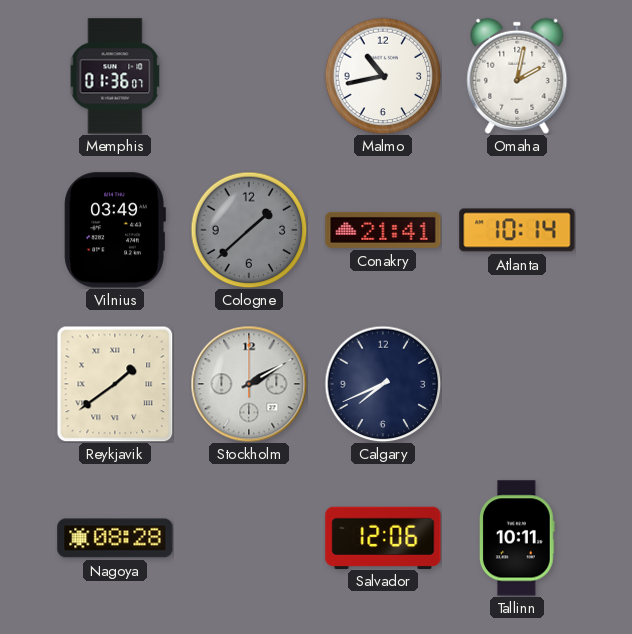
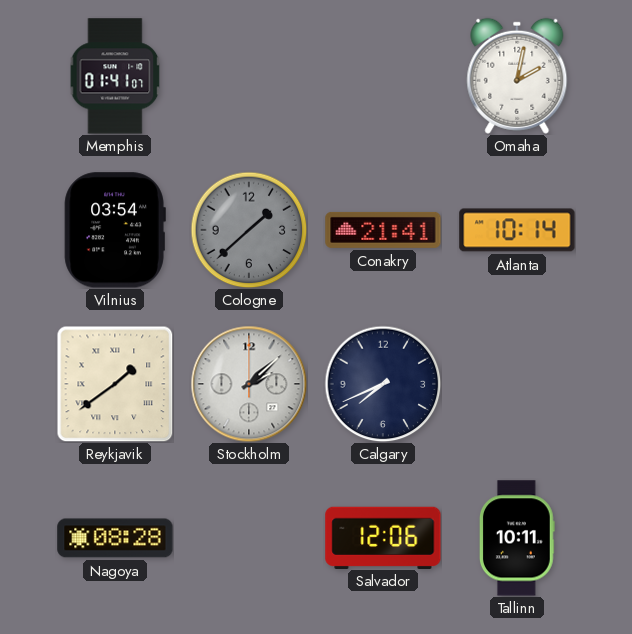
Memphis: 01:36 -> 01:41
Malmo: 10:43 -> none
Vilnius: 03:49 -> 03:54
Stockholm: 2:10 -> 2:08
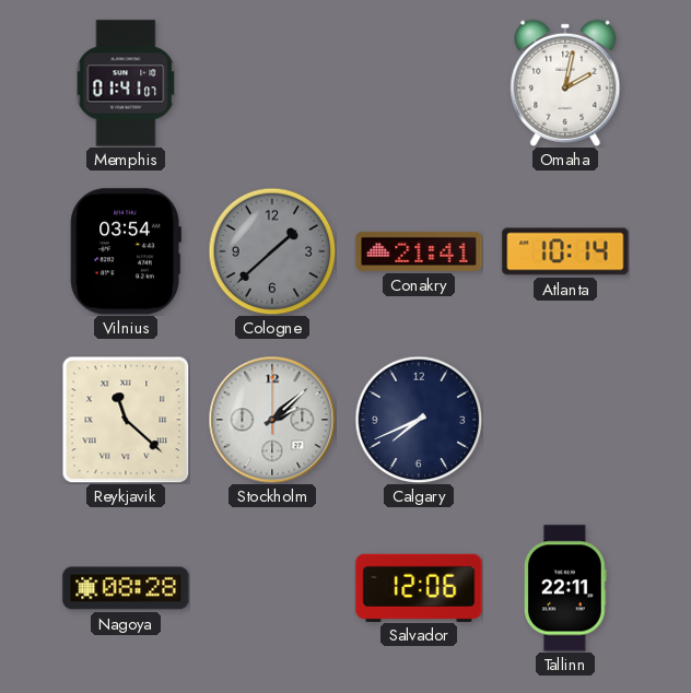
Reykjavik: 1:39 -> 11:22
Tallinn: 10:11 -> 22:11
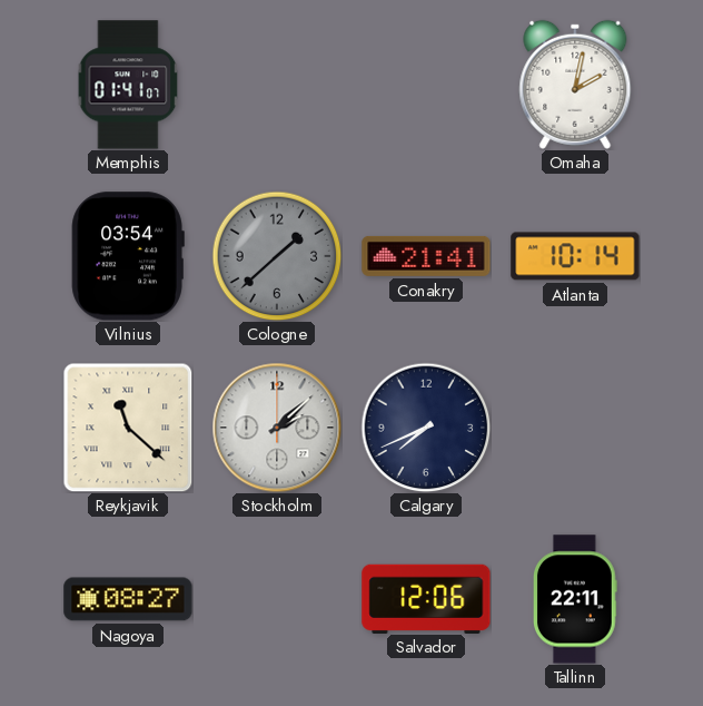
Nagoya: 08:28 -> 08:27
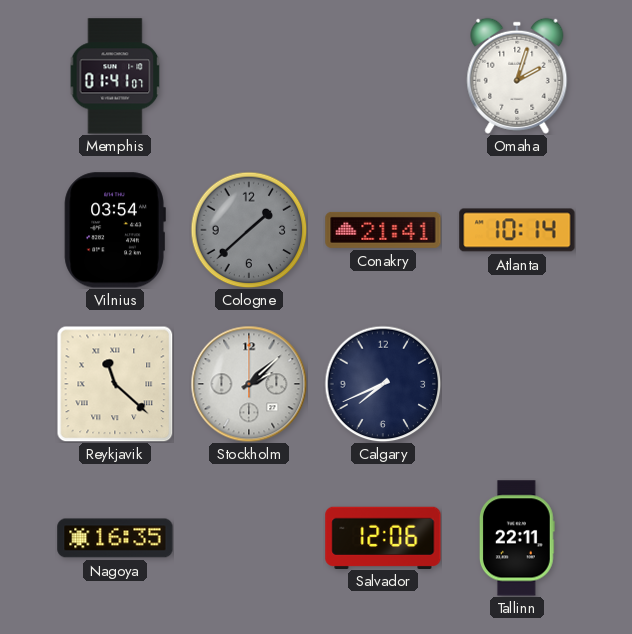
Omaha: 2:02 -> 2:03
Nagoya: 08:27 -> 16:35
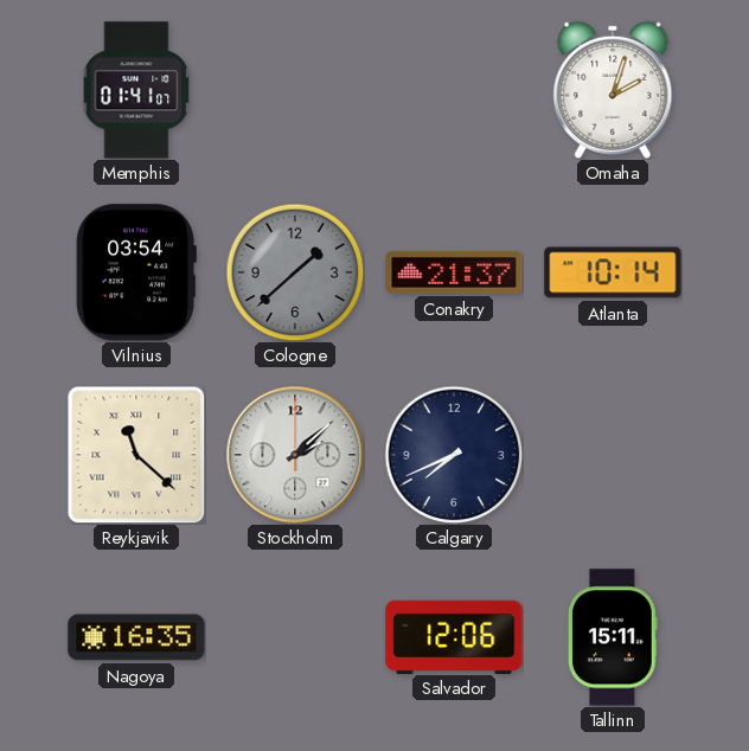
Conakry: 21:41 -> 21:37
Tallinn: 22:11 -> 15:11
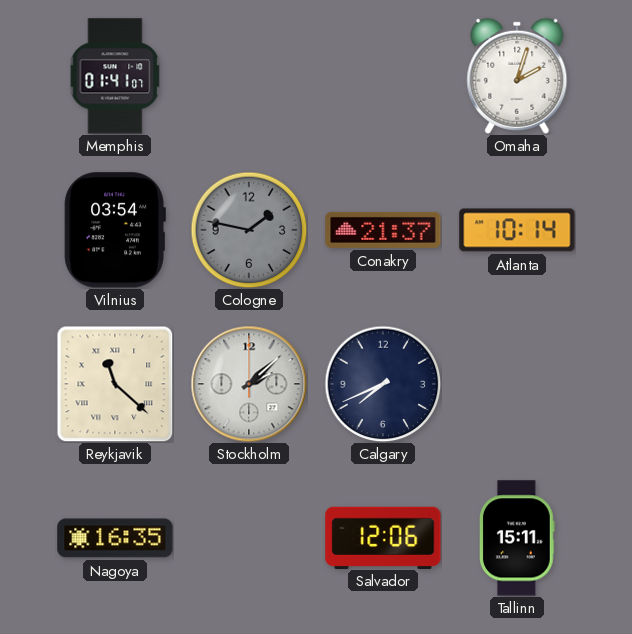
Cologne: 1:38 -> 1:47
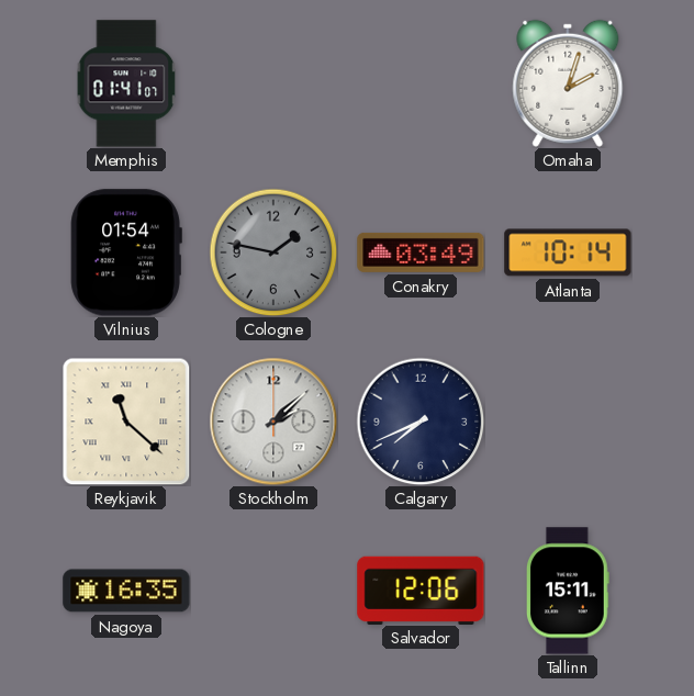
Vilnius: 03:54 -> 01:54
Conakry: 21:37 -> 03:49
